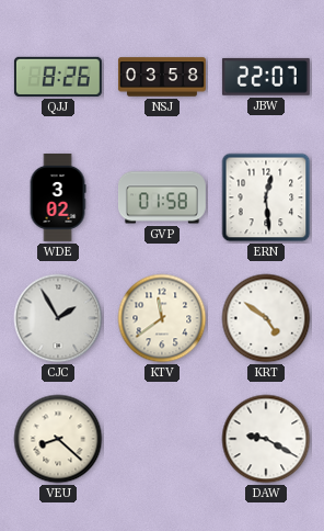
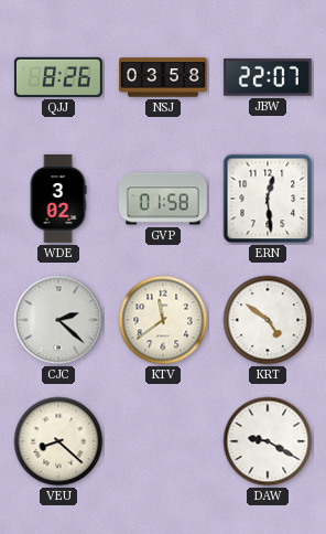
CJC: 1:55 -> 2:22
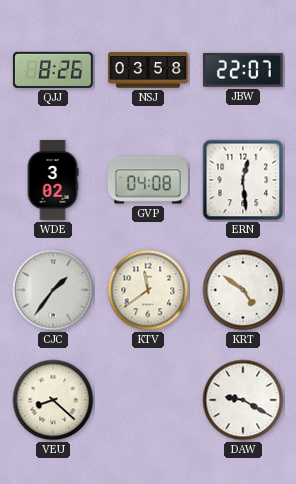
GVP: 01:58 -> 04:08
CJC: 2:22 -> 1:36
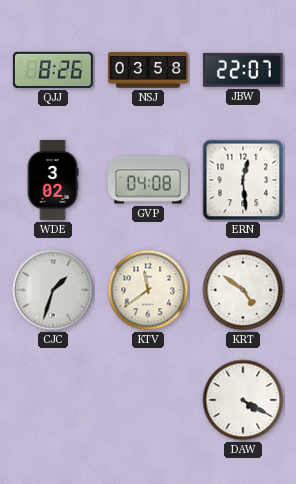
CJC: 1:36 -> 1:33
VEU: 8:22 -> none
DAW: 9:20 -> 4:20
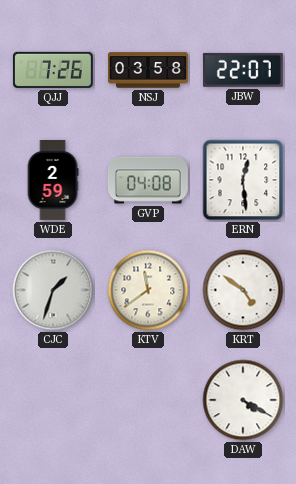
QJJ: 8:26 -> 7:26
WDE: 3:02 -> 2:59
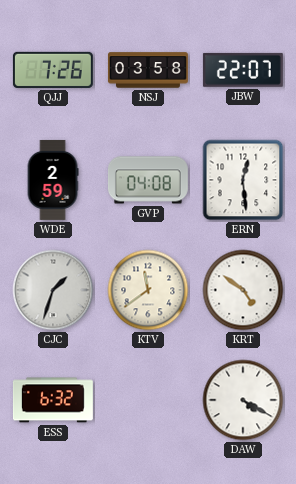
ESS: none -> 6:32
